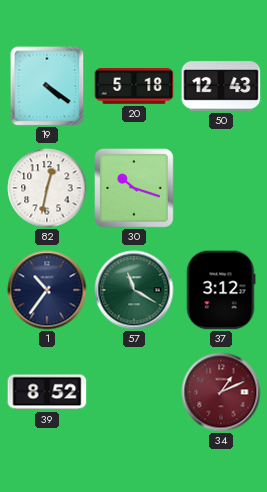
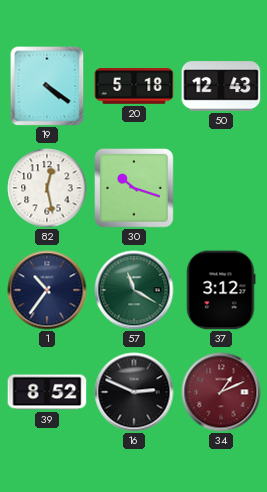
82: 12:32 -> 12:28
16: none -> 2:49
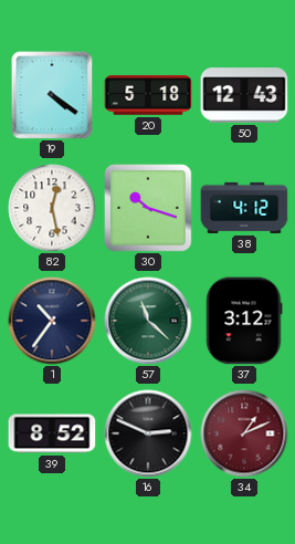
38: none -> 4:12
57: 11:20 -> 11:22
